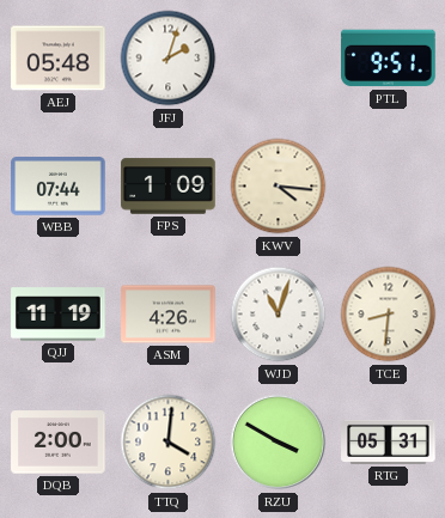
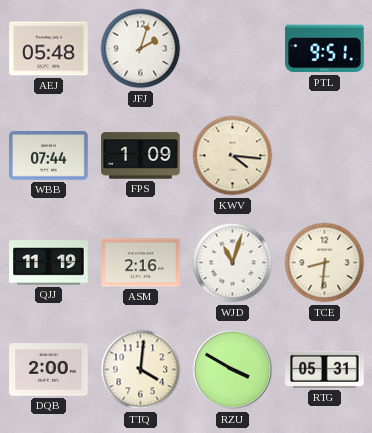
ASM: 4:26 -> 2:16
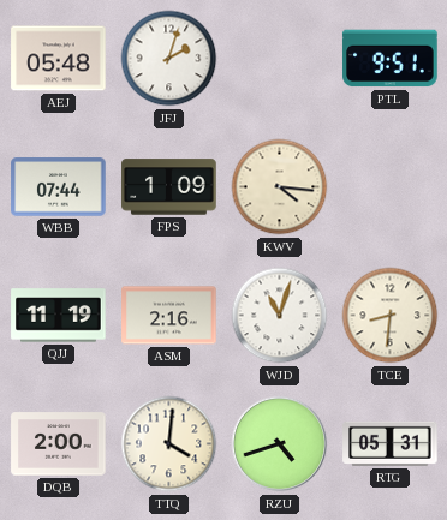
RZU: 3:50 -> 4:42
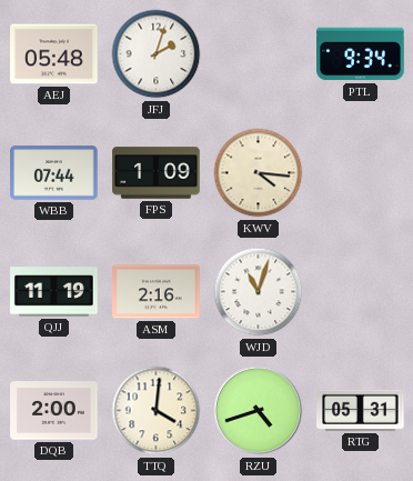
PTL: 9:51 -> 9:34
TCE: 8:31 -> none
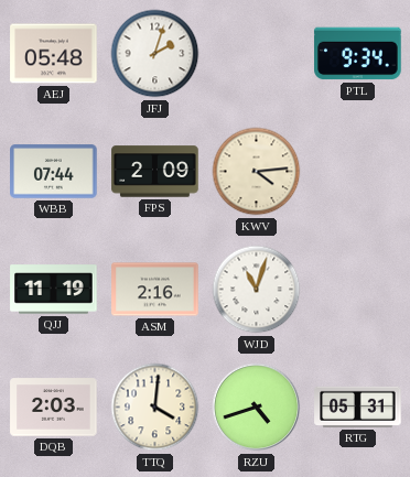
FPS: 1:09 -> 2:09
KWV: 4:16 -> 4:14
DQB: 2:00 -> 2:03
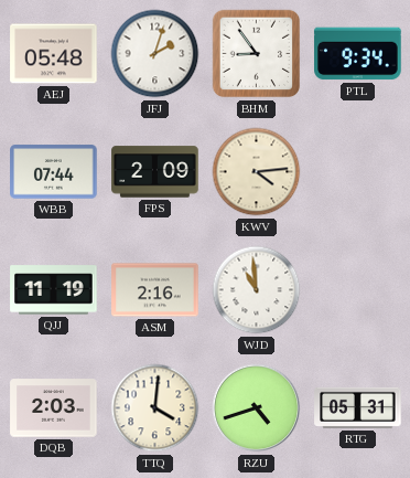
BHM: none -> 8:54
WJD: 11:03 -> 10:59
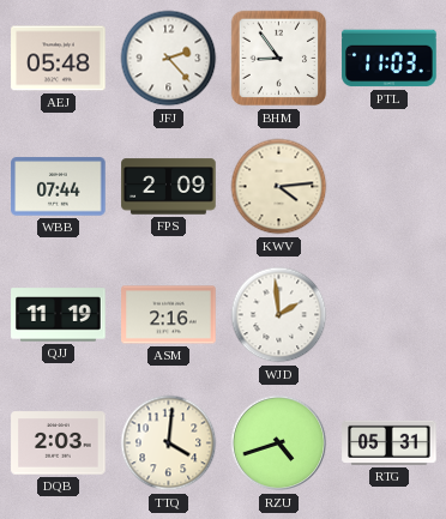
JFJ: 2:03 -> 2:23
PTL: 9:34 -> 11:03
WJD: 10:59 -> 1:59
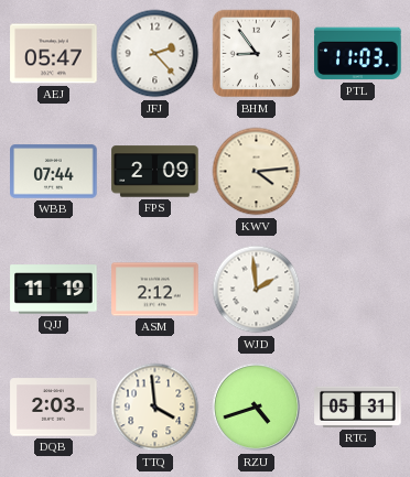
AEJ: 05:48 -> 05:47
ASM: 2:16 -> 2:12
TTQ: 4:01 -> 3:59
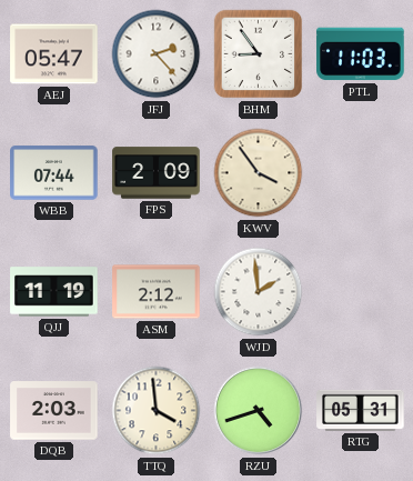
KWV: 4:14 -> 3:54
